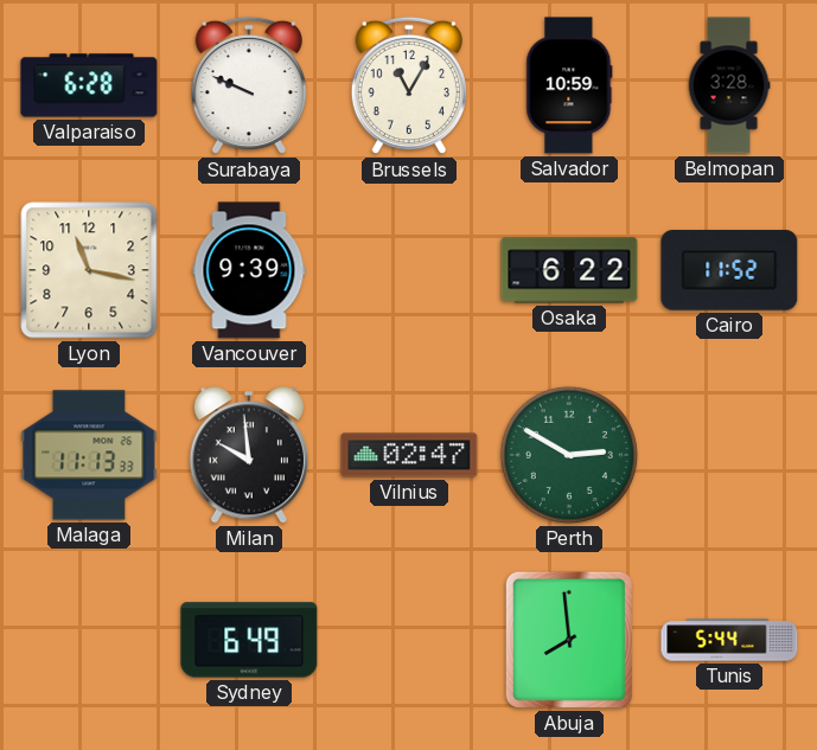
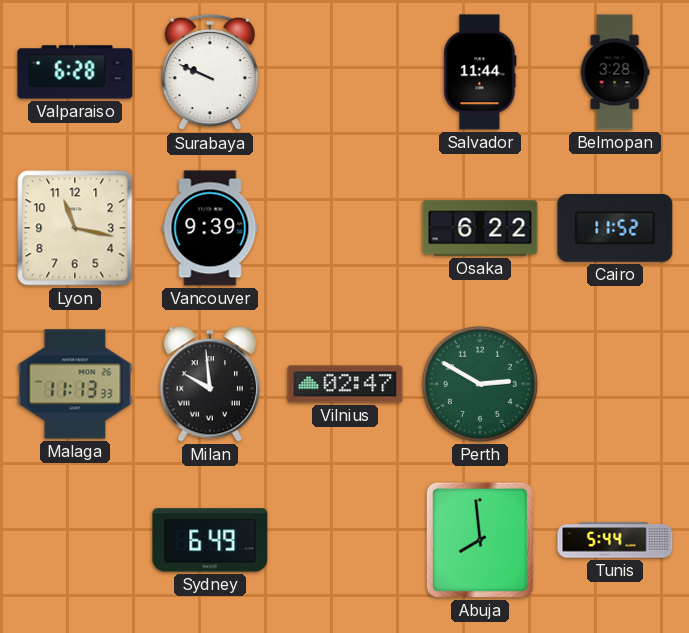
Brussels: 11:05 -> none
Salvador: 10:59 -> 11:44
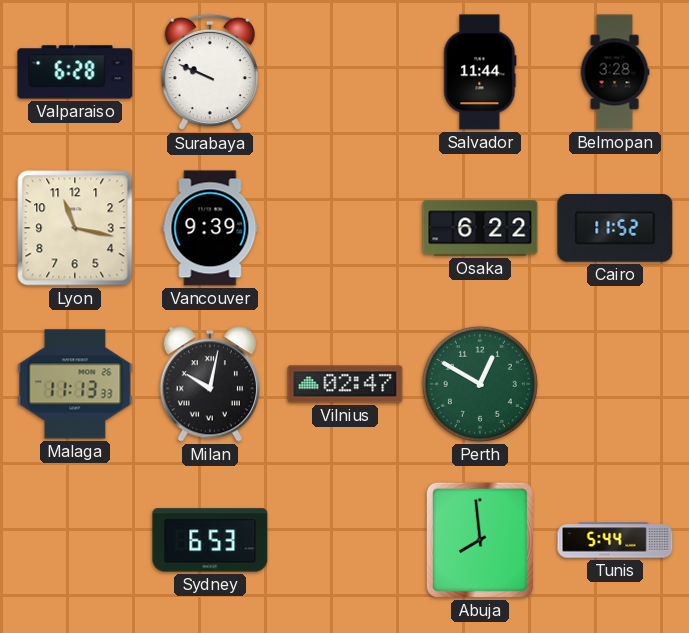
Milan: 9:59 -> 10:02
Perth: 2:50 -> 12:50
Sydney: 6:49 -> 6:53
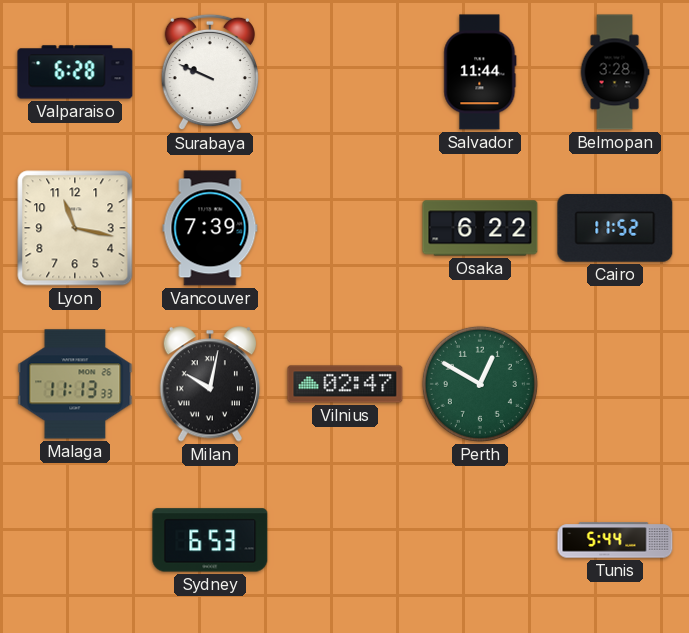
Vancouver: 9:39 -> 7:39
Abuja: 7:59 -> none
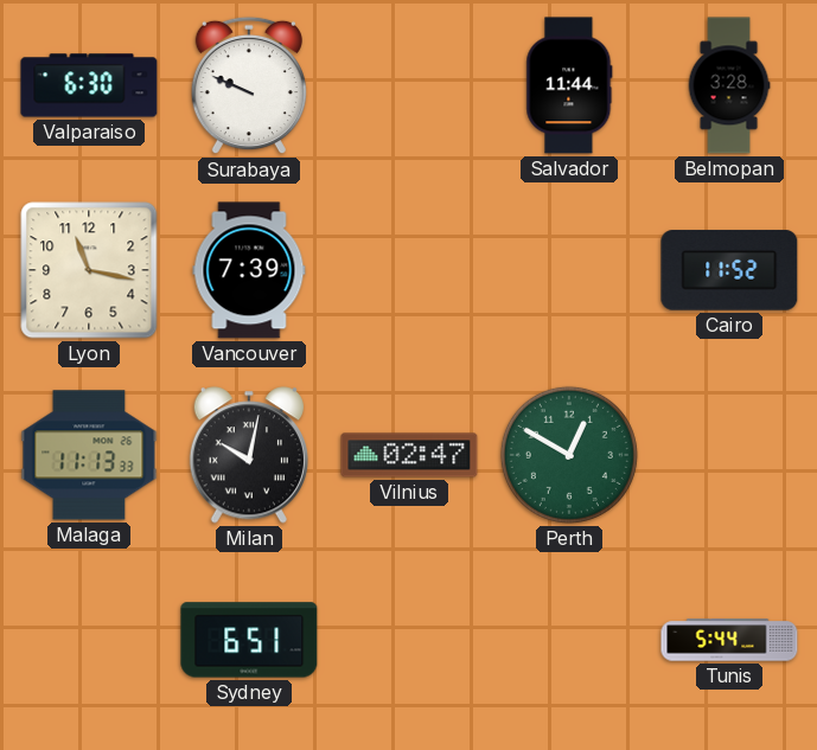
Valparaiso: 6:28 -> 6:30
Osaka: 6:22 -> none
Sydney: 6:53 -> 6:51
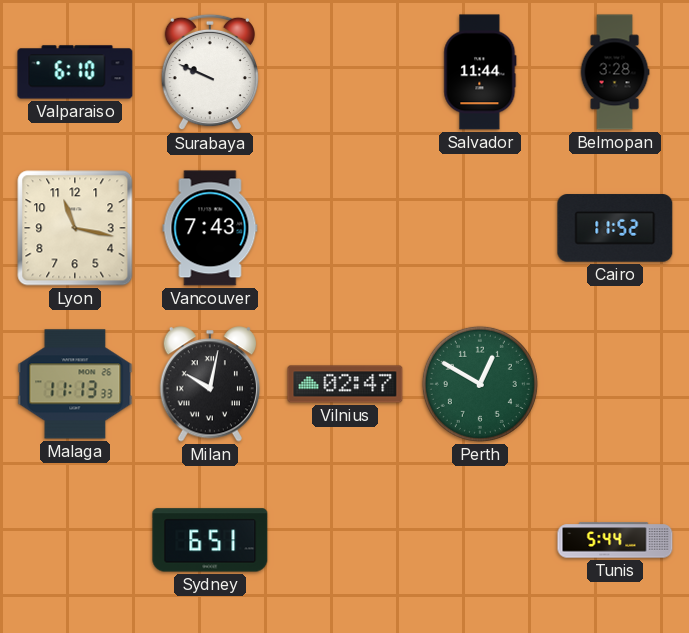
Valparaiso: 6:30 -> 6:10
Vancouver: 7:39 -> 7:43
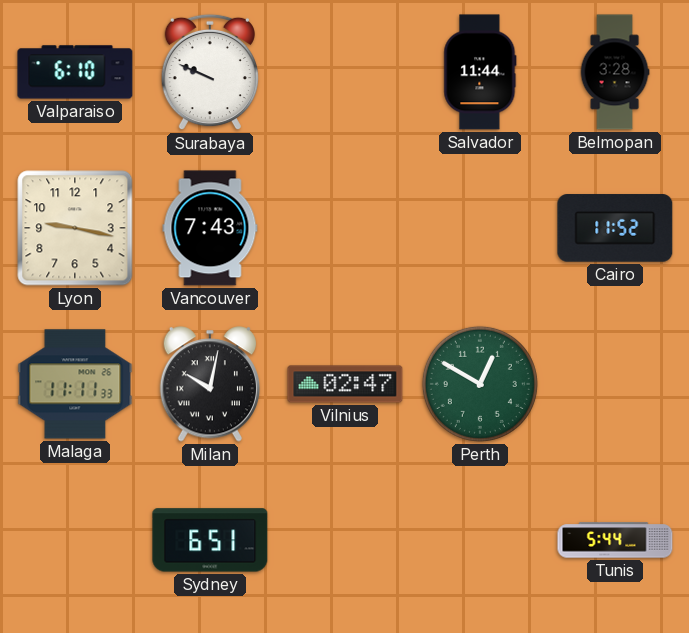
Lyon: 11:17 -> 9:17
Malaga: 11:13 -> 11:11
